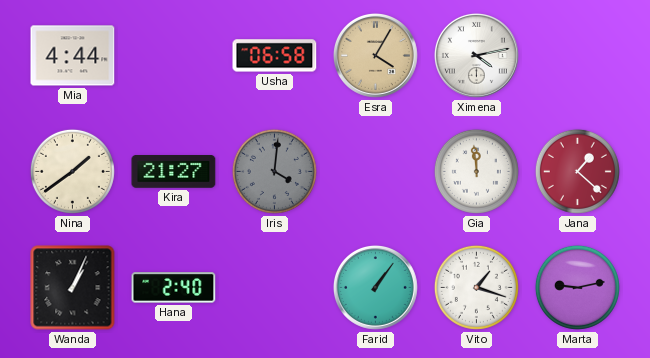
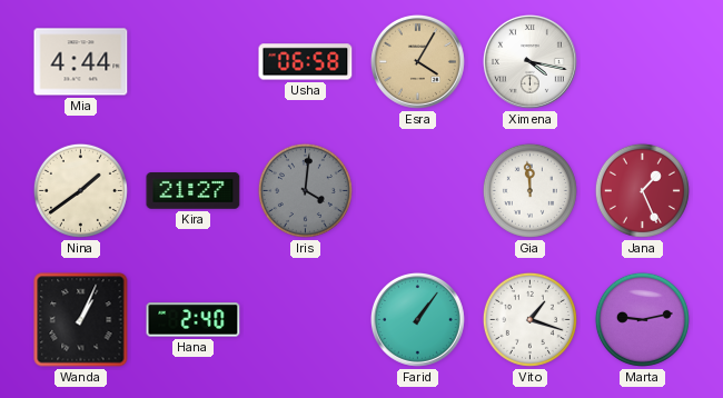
Ximena: 4:13 -> 4:17
Jana: 1:22 -> 1:26
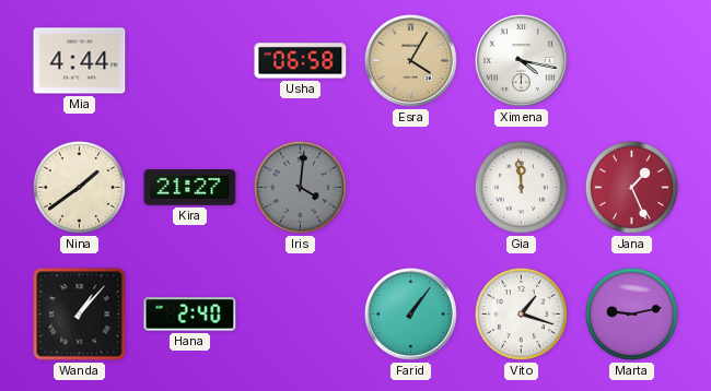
Wanda: 1:04 -> 1:07
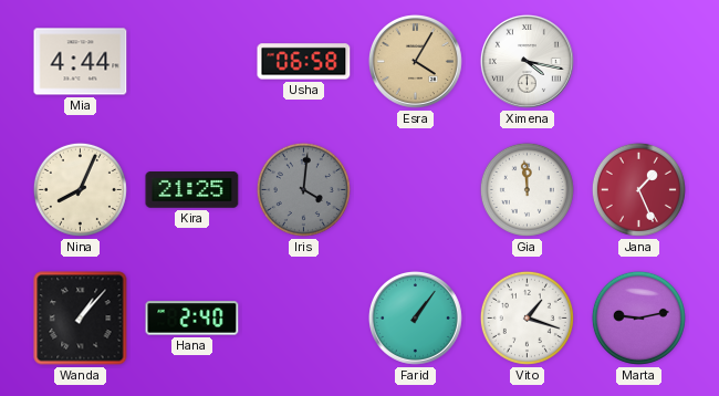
Nina: 1:39 -> 8:04
Kira: 21:27 -> 21:25
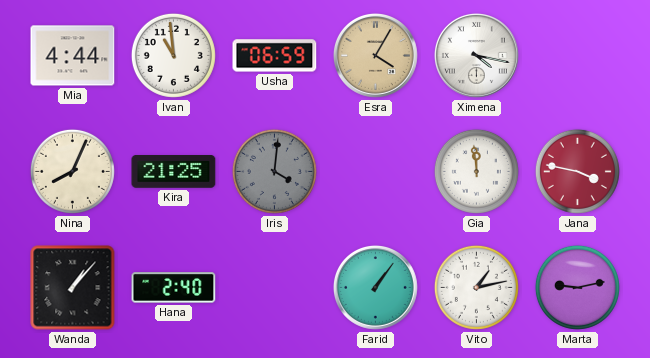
Ivan: none -> 10:59
Usha: 06:58 -> 06:59
Jana: 1:26 -> 3:47
Vito: 1:18 -> 1:13
